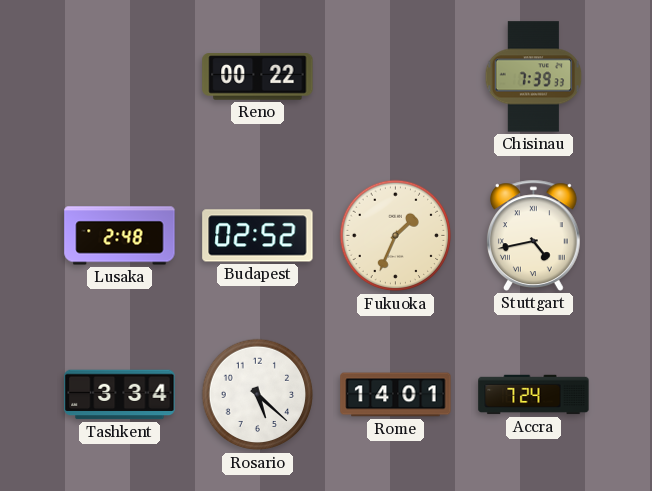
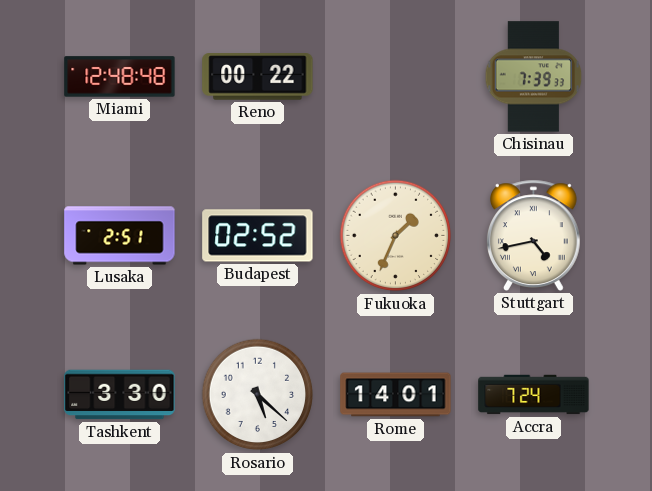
Miami: none -> 12:48
Lusaka: 2:48 -> 2:51
Tashkent: 3:34 -> 3:30
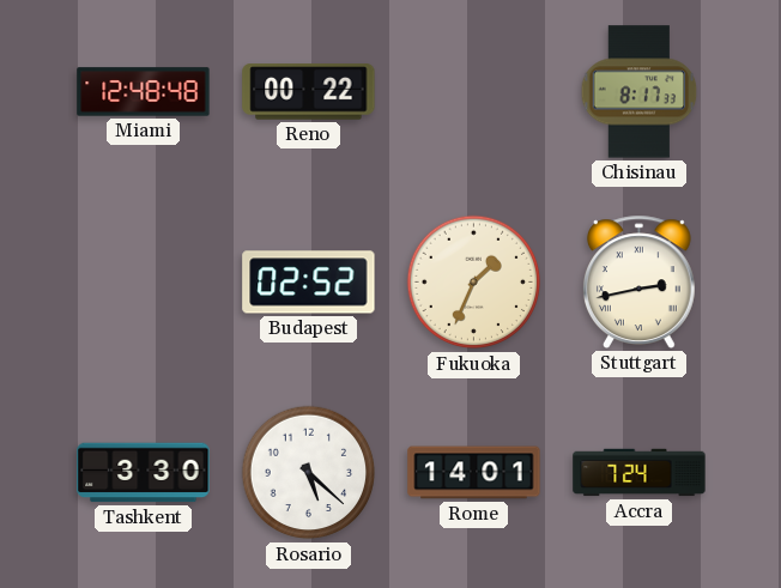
Chisinau: 7:39 -> 8:17
Lusaka: 2:51 -> none
Stuttgart: 4:43 -> 2:43
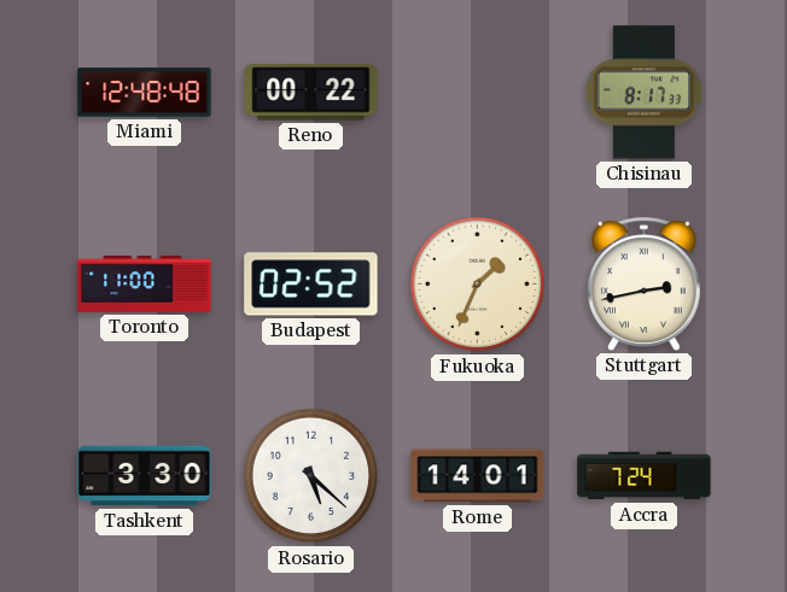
Toronto: none -> 11:00
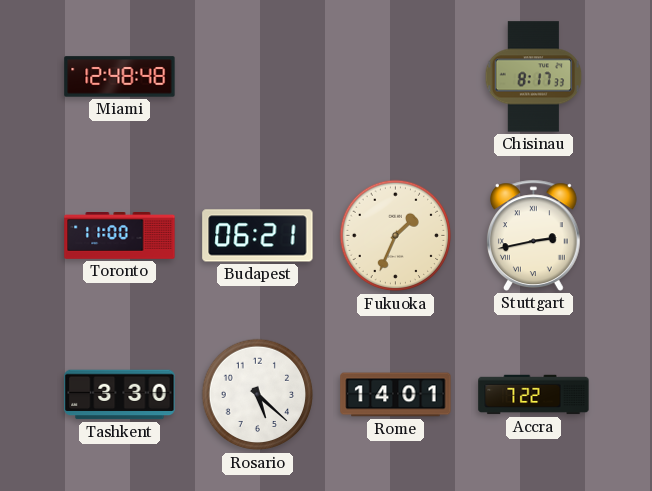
Reno: 00:22 -> none
Budapest: 02:52 -> 06:21
Accra: 7:24 -> 7:22
